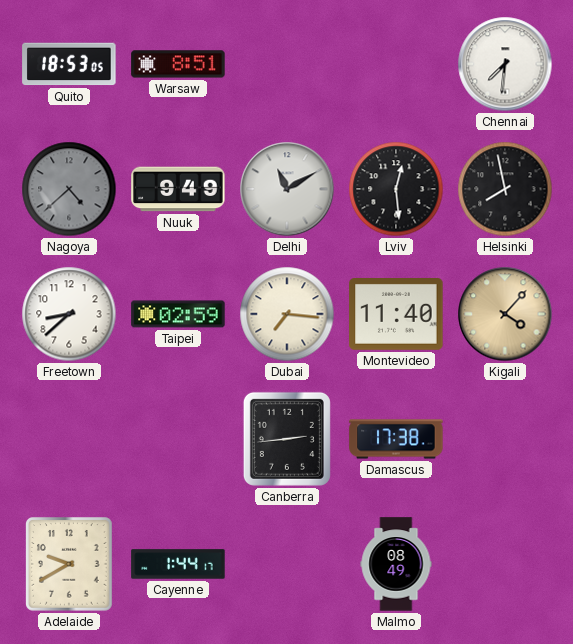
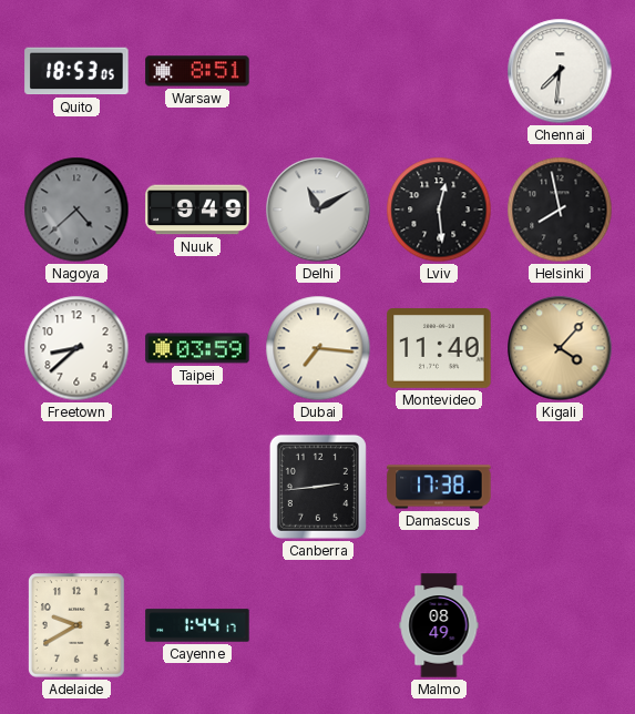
Taipei: 02:59 -> 03:59
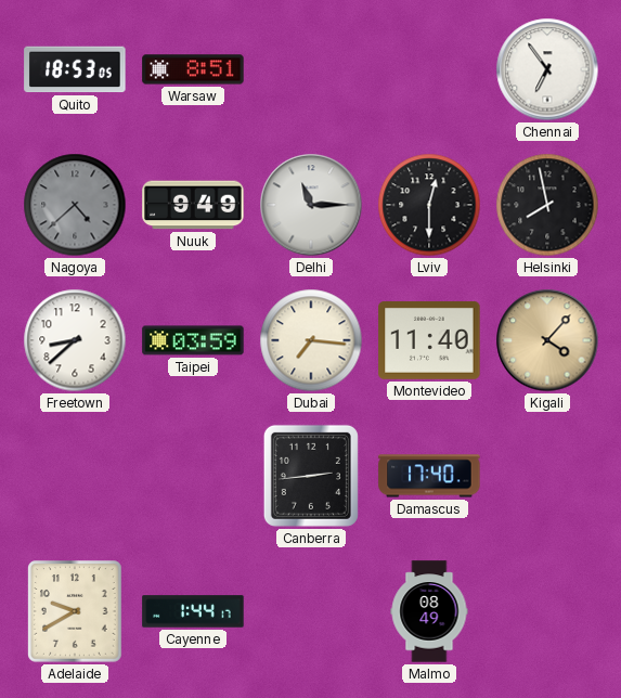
Chennai: 7:31 -> 6:54
Delhi: 11:10 -> 11:15
Lviv: 12:29 -> 12:30
Damascus: 17:38 -> 17:40
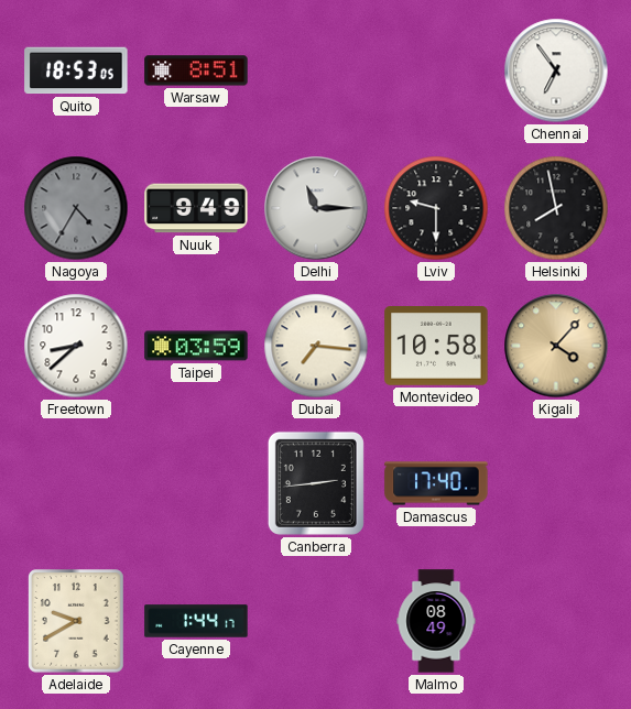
Nagoya: 4:38 -> 4:35
Lviv: 12:30 -> 9:30
Montevideo: 11:40 -> 10:58
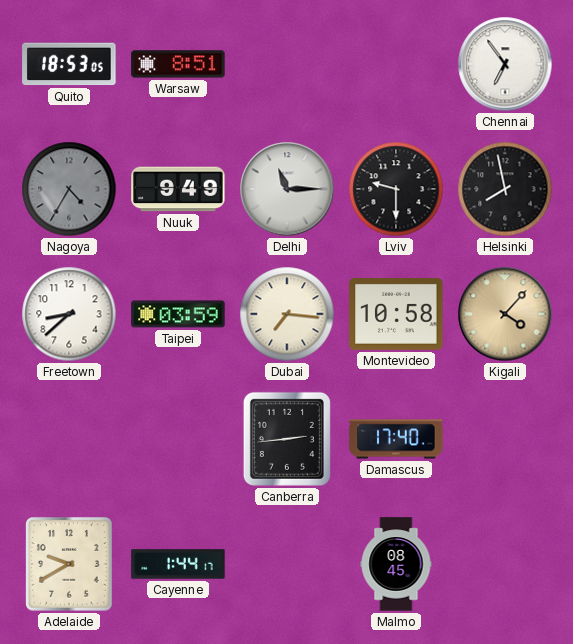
Malmo: 08:49 -> 08:45
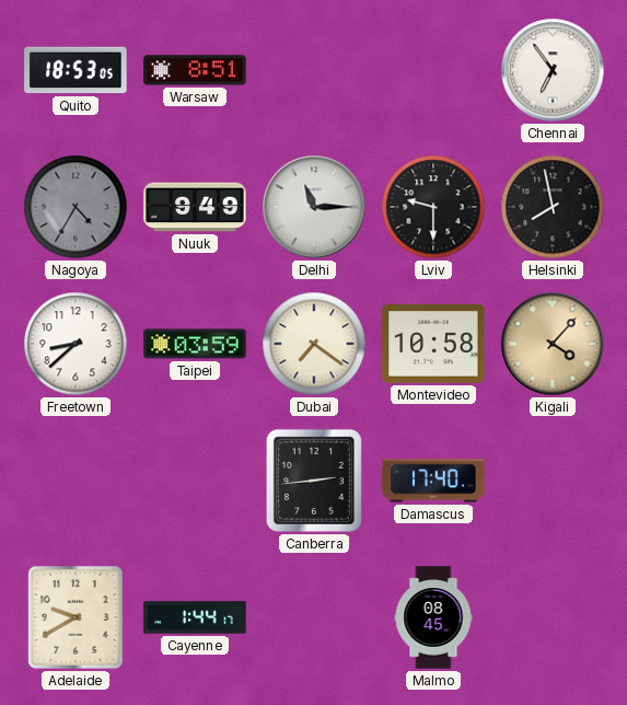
Dubai: 7:16 -> 7:21
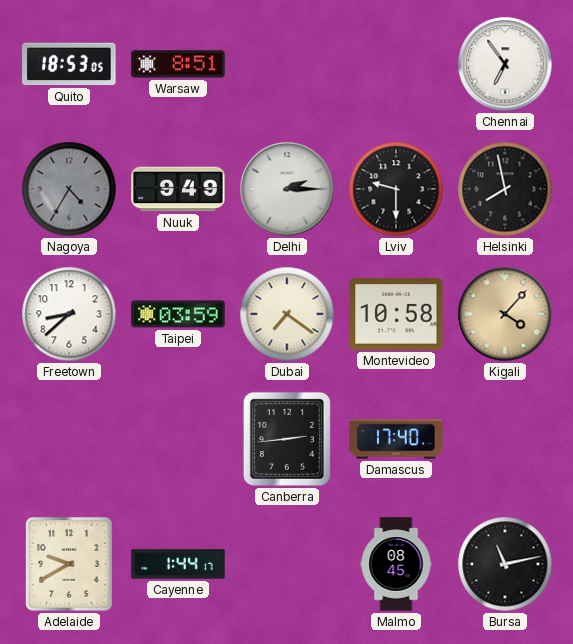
Delhi: 11:15 -> 2:15
Bursa: none -> 11:13
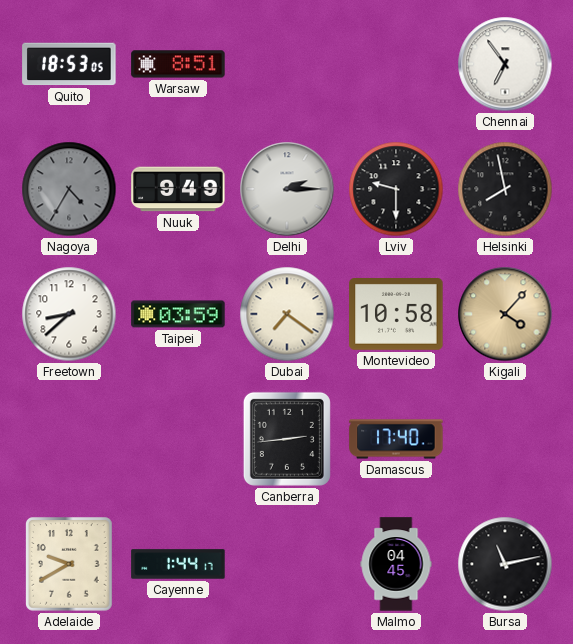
Malmo: 08:45 -> 04:45
